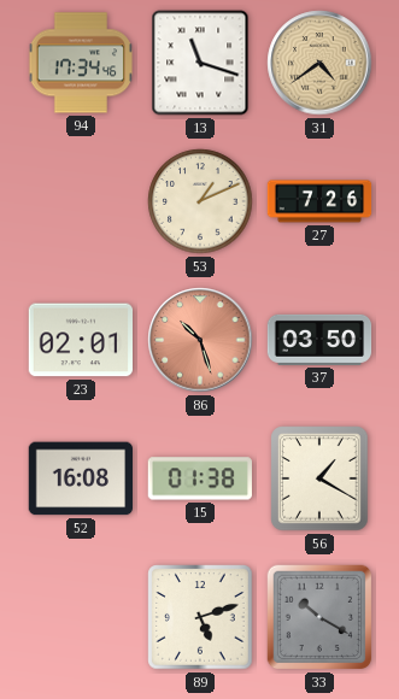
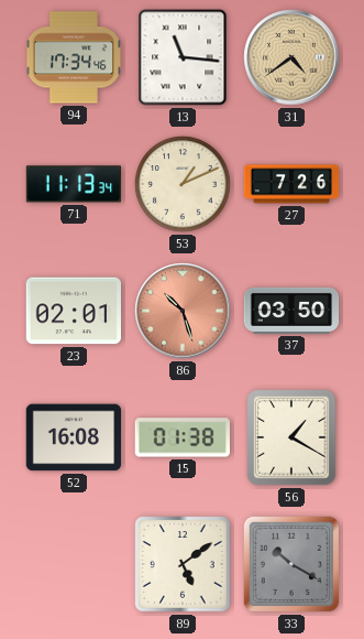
13: 11:18 -> 11:16
71: none -> 11:13
89: 5:12 -> 5:09
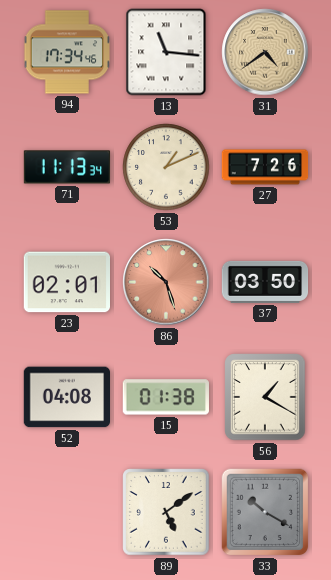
52: 16:08 -> 04:08
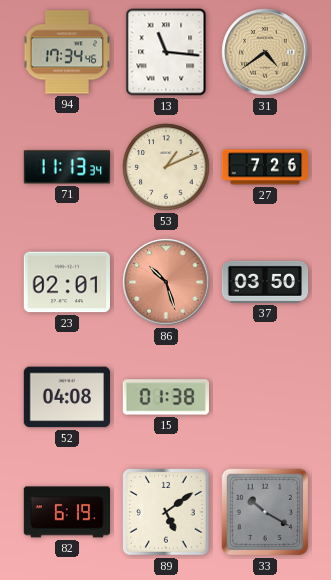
56: 1:20 -> none
82: none -> 6:19
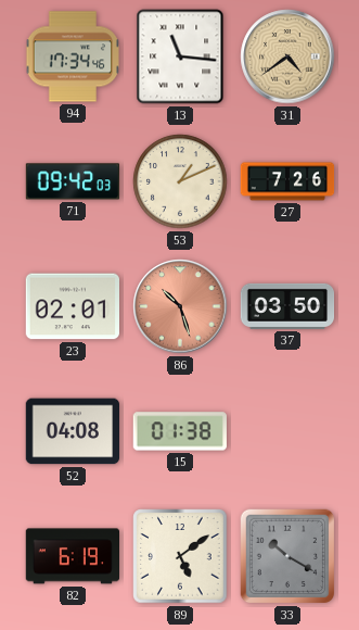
71: 11:13 -> 09:42
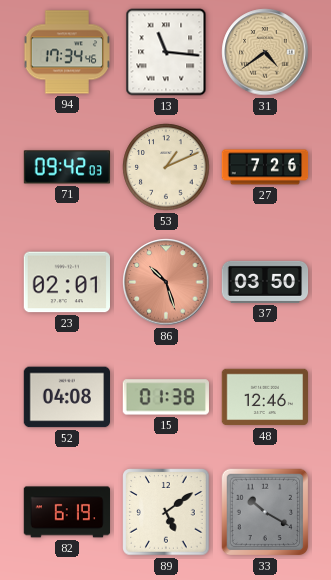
48: none -> 12:46
